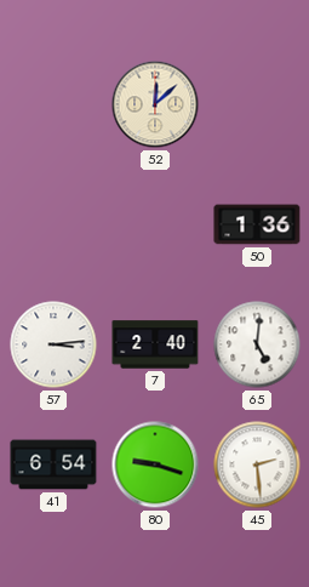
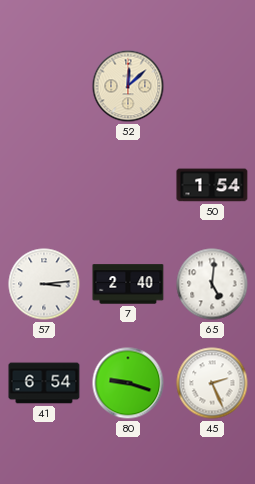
50: 1:36 -> 1:54
45: 2:29 -> 2:26
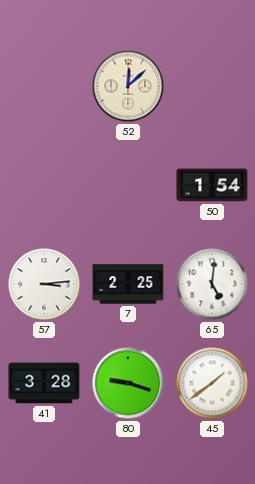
7: 2:40 -> 2:25
41: 6:54 -> 3:28
45: 2:26 -> 1:39
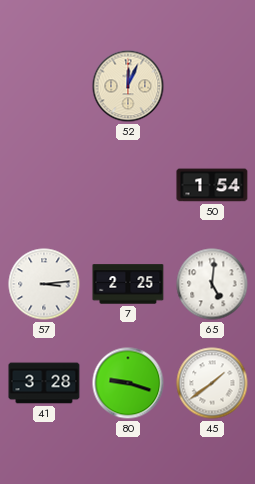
52: 12:08 -> 12:04
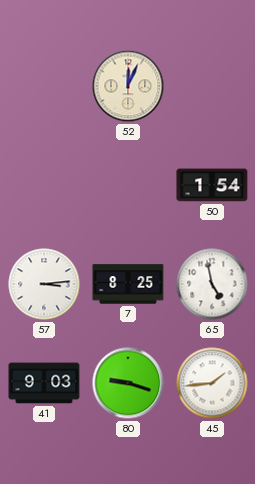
7: 2:25 -> 8:25
65: 5:01 -> 4:58
41: 3:28 -> 9:03
45: 1:39 -> 1:44
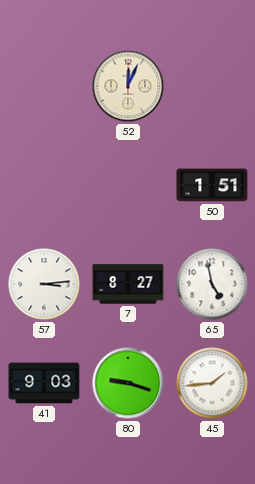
50: 1:54 -> 1:51
7: 8:25 -> 8:27
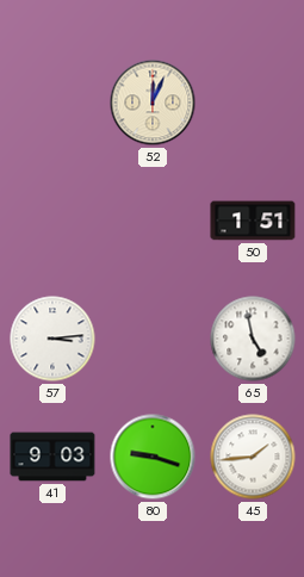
7: 8:27 -> none
